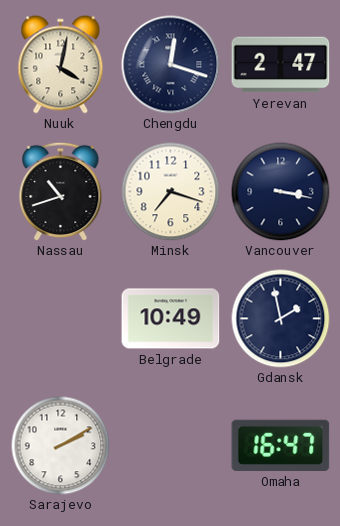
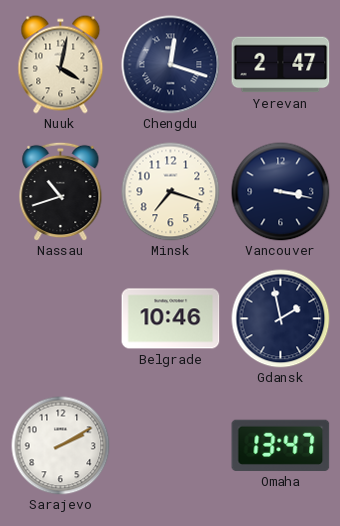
Belgrade: 10:49 -> 10:46
Omaha: 16:47 -> 13:47
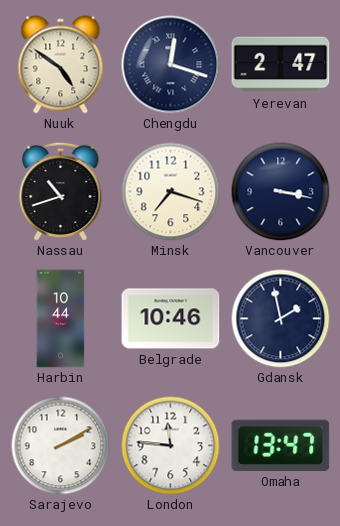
Nuuk: 4:02 -> 4:51
Harbin: none -> 10:44
London: none -> 11:46
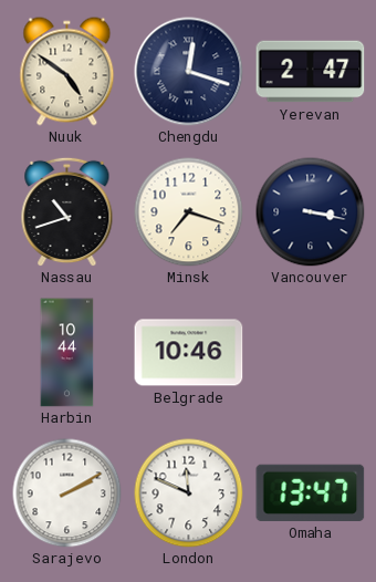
Gdansk: 1:58 -> none
London: 11:46 -> 11:49
